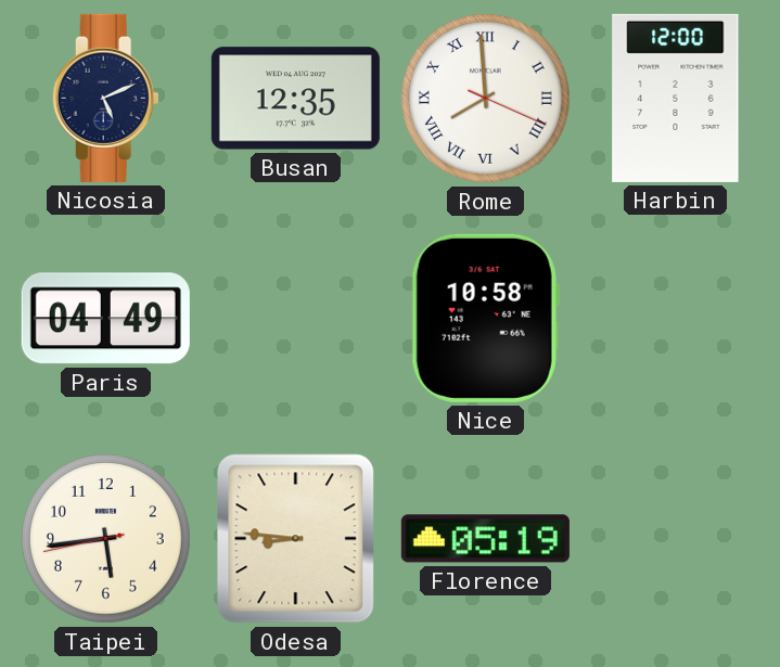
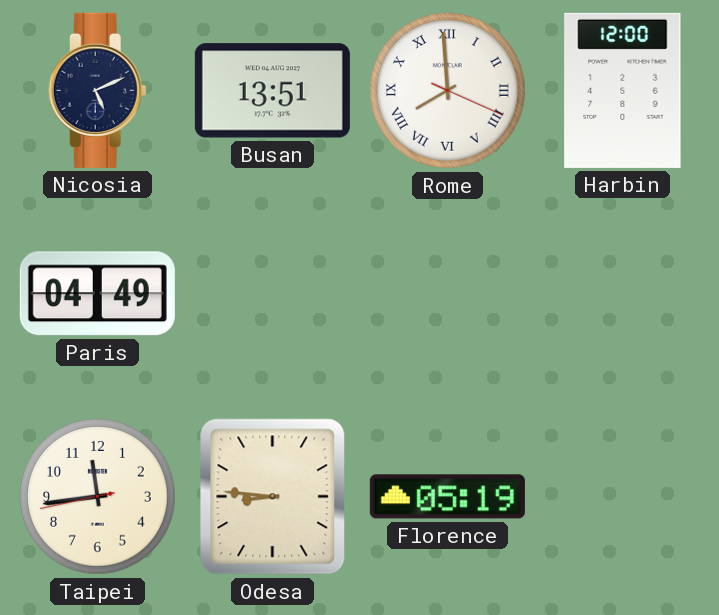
Busan: 12:35 -> 13:51
Nice: 10:58 -> none
Taipei: 5:43 -> 11:43
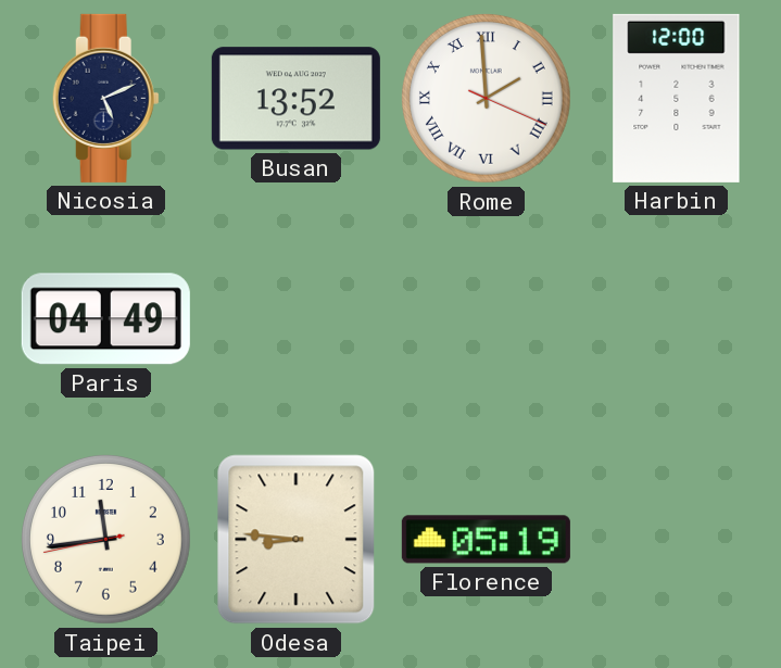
Busan: 13:51 -> 13:52
Rome: 7:59 -> 1:59
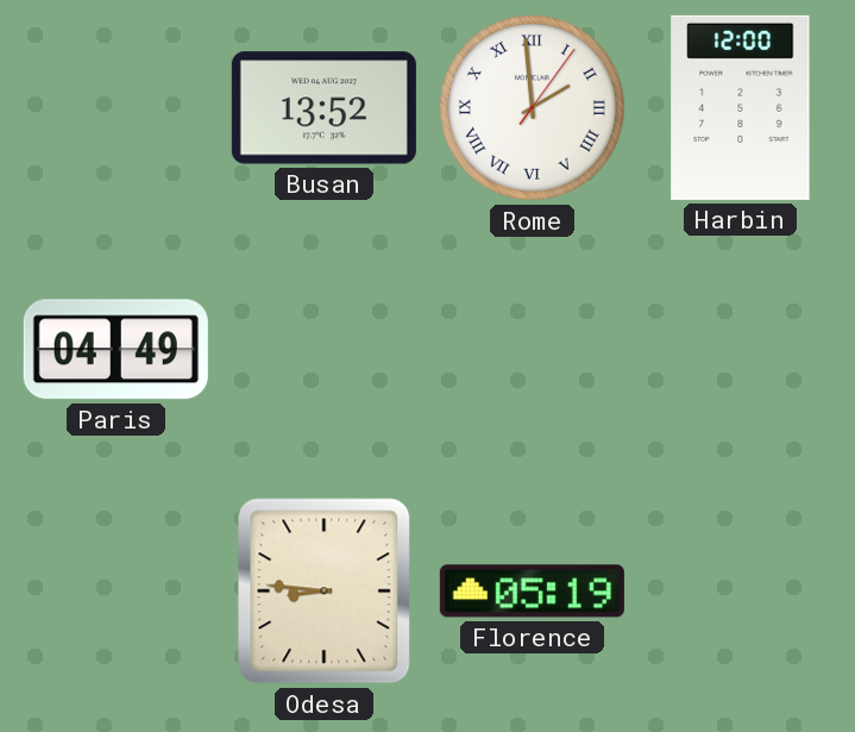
Nicosia: 5:11 -> none
Rome: 1:59:19 -> 1:59:06
Taipei: 11:43 -> none
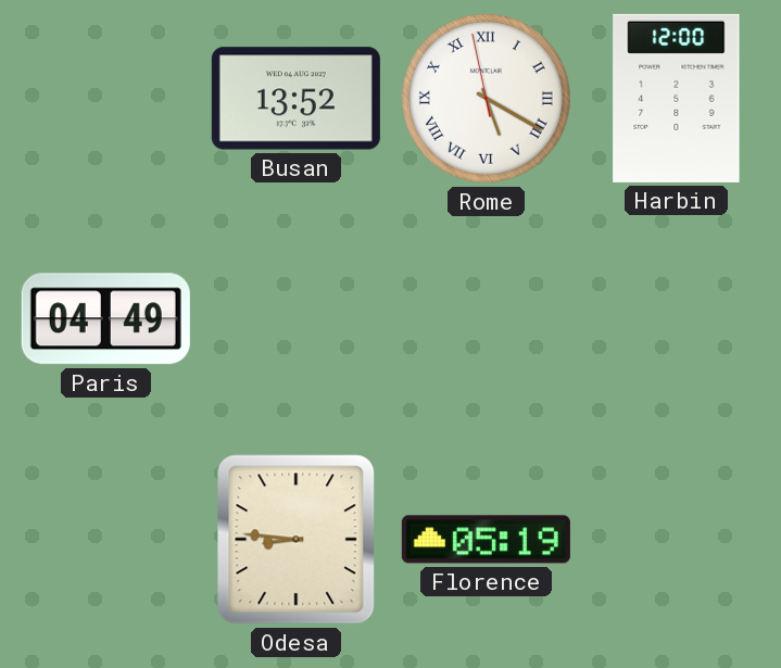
Rome: 1:59 -> 5:19
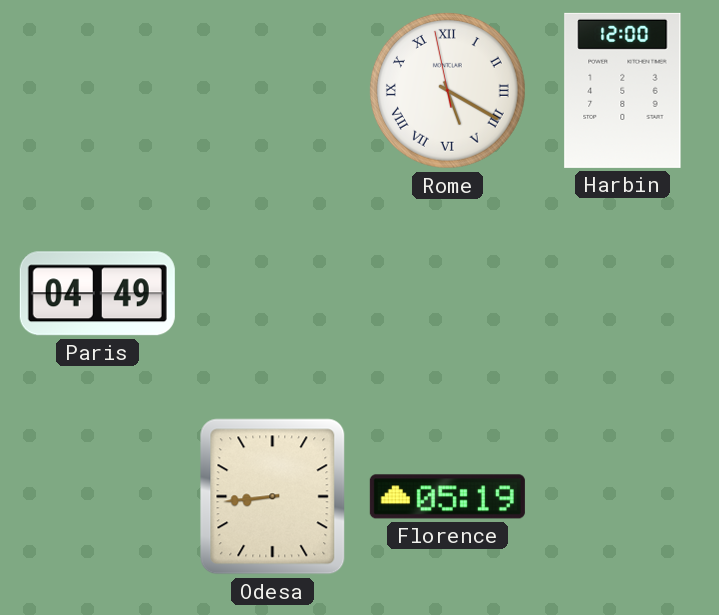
Busan: 13:52 -> none
Odesa: 8:46 -> 8:44
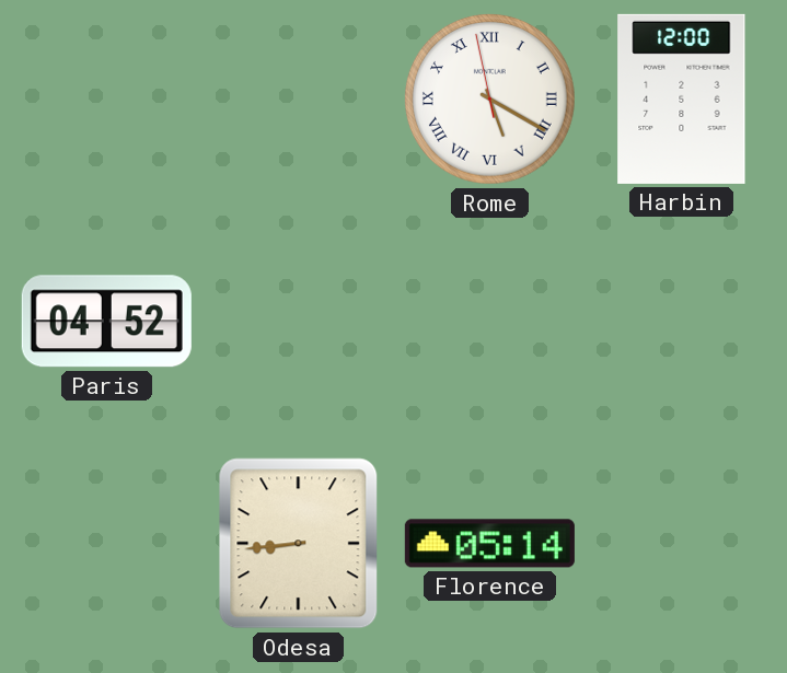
Paris: 04:49 -> 04:52
Florence: 05:19 -> 05:14
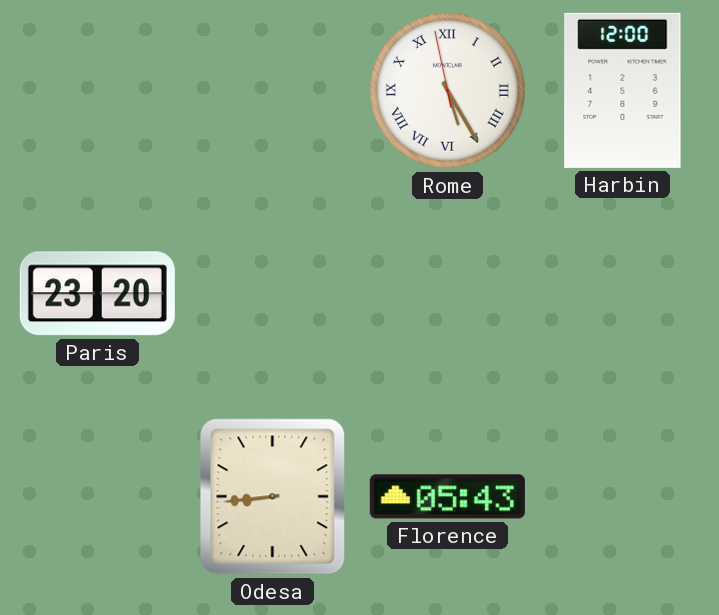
Rome: 5:19 -> 5:24
Paris: 04:52 -> 23:20
Florence: 05:14 -> 05:43
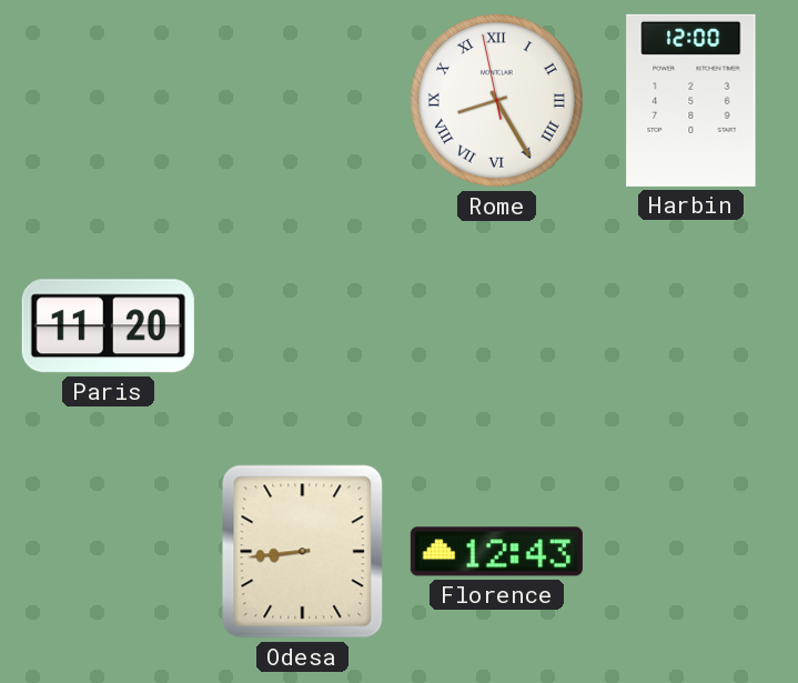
Rome: 5:24 -> 8:24
Paris: 23:20 -> 11:20
Florence: 05:43 -> 12:43
